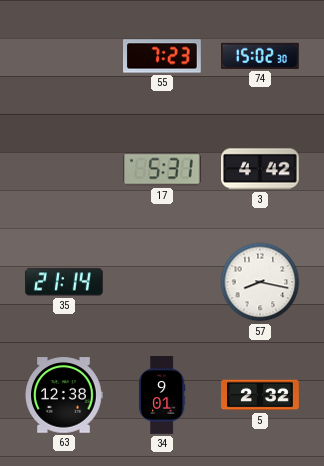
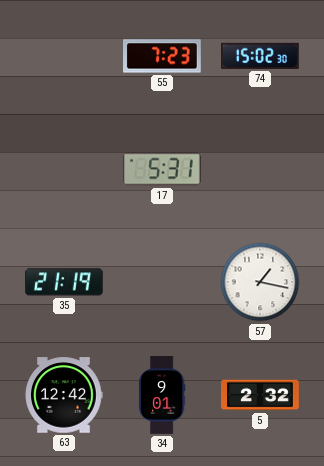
3: 4:42 -> none
35: 21:14 -> 21:19
57: 8:17 -> 1:17
63: 12:38 -> 12:42
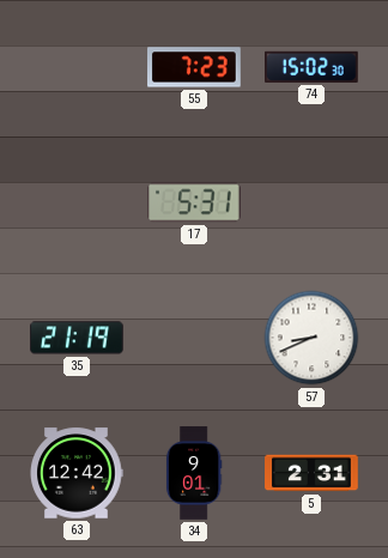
57: 1:17 -> 8:41
5: 2:32 -> 2:31
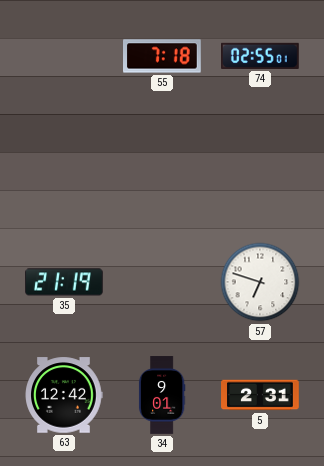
55: 7:23 -> 7:18
74: 15:02 -> 02:55
17: 5:31 -> none
57: 8:41 -> 6:48
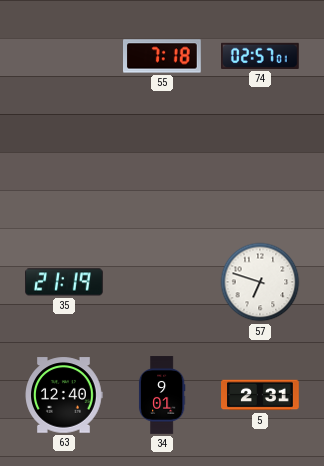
74: 02:55 -> 02:57
63: 12:42 -> 12:40
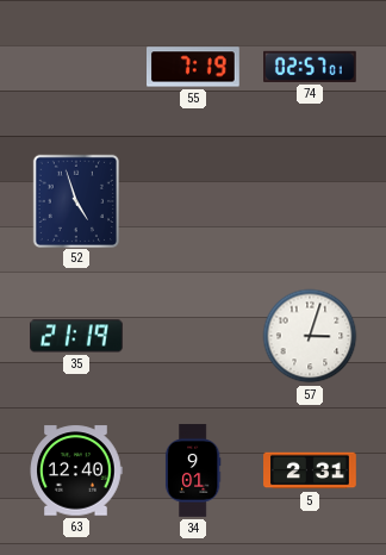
55: 7:18 -> 7:19
52: none -> 4:57
57: 6:48 -> 3:03
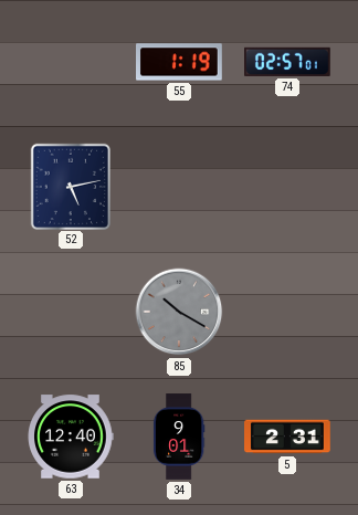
55: 7:19 -> 1:19
52: 4:57 -> 5:13
35: 21:19 -> none
85: none -> 10:20
57: 3:03 -> none
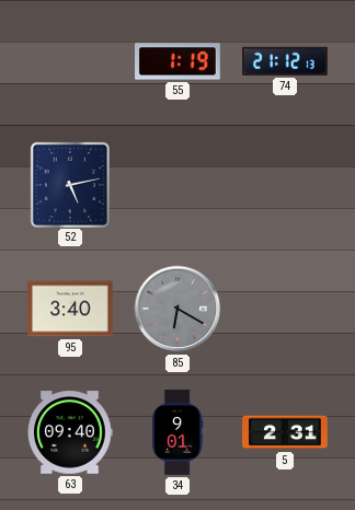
74: 02:57 -> 21:12
95: none -> 3:40
85: 10:20 -> 6:20
63: 12:40 -> 09:40
